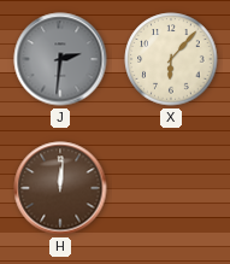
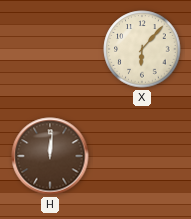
J: 2:31 -> none
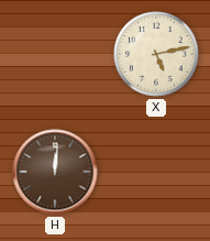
X: 6:07 -> 5:13
